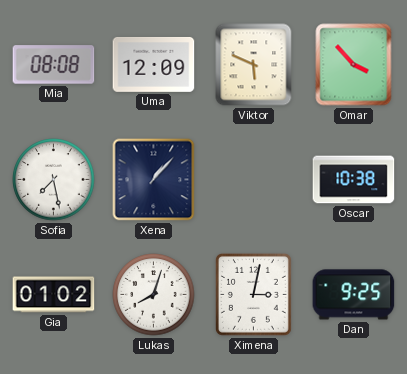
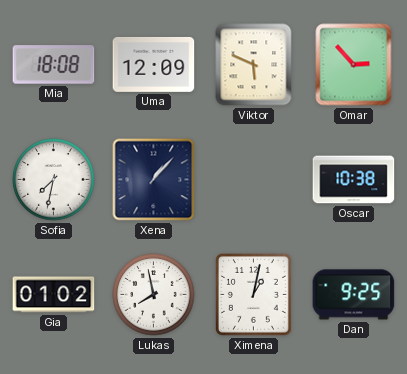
Mia: 08:08 -> 18:08
Omar: 3:53 -> 2:53
Sofia: 7:28 -> 7:32
Lukas: 8:03 -> 7:58
Ximena: 3:02 -> 1:02
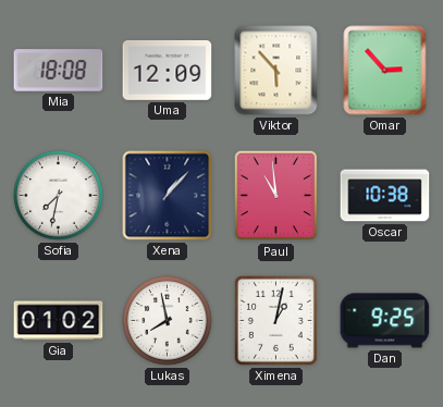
Viktor: 5:49 -> 5:53
Paul: none -> 10:59
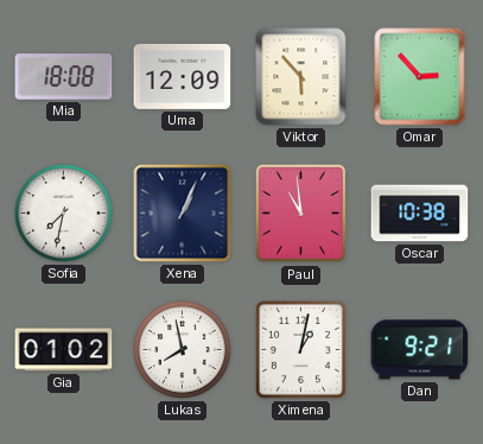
Xena: 1:07 -> 1:04
Dan: 9:25 -> 9:21
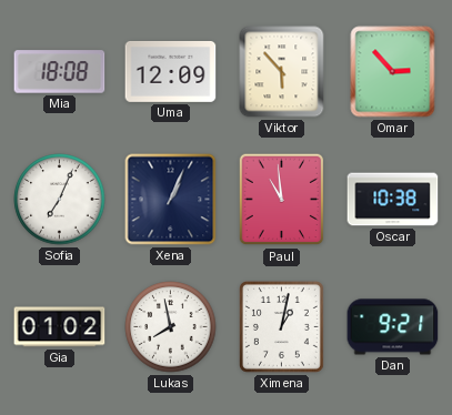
Sofia: 7:32 -> 7:04
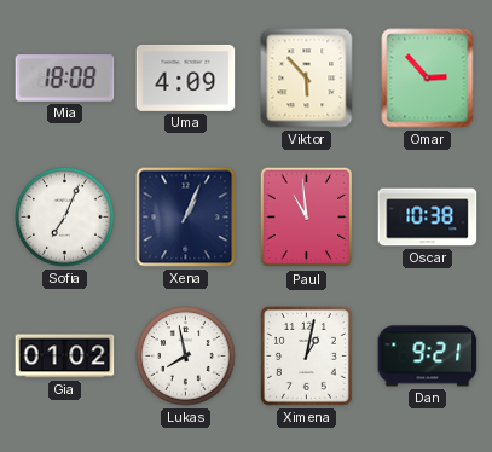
Uma: 12:09 -> 4:09
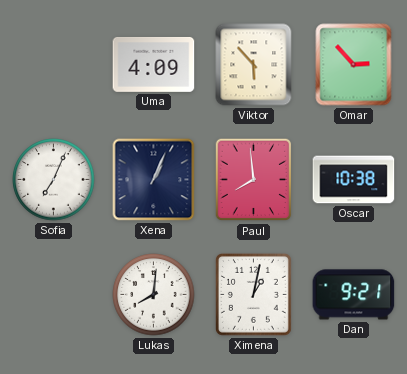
Mia: 18:08 -> none
Paul: 10:59 -> 7:59
Gia: 01:02 -> none
Lukas: 7:58 -> 8:01
